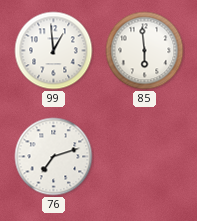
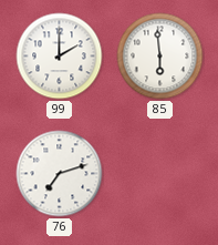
99: 12:59 -> 2:00
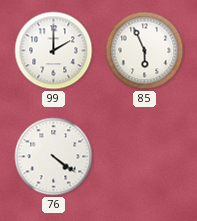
85: 5:59 -> 5:56
76: 7:12 -> 4:21
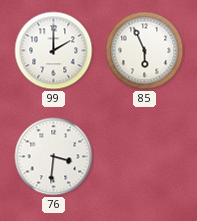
76: 4:21 -> 3:31
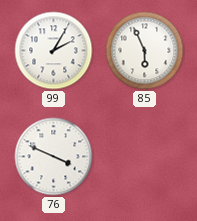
99: 2:00 -> 2:05
76: 3:31 -> 3:49
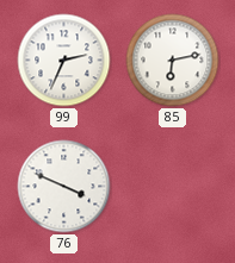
99: 2:05 -> 2:34
85: 5:56 -> 6:13
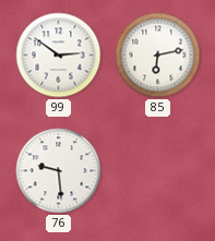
99: 2:34 -> 2:51
76: 3:49 -> 9:29
